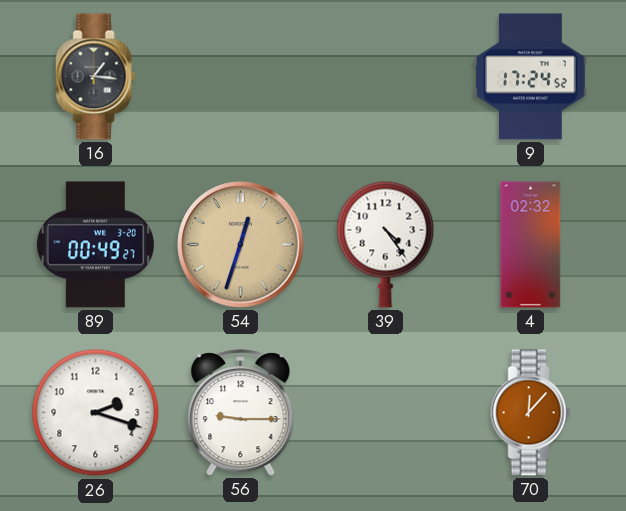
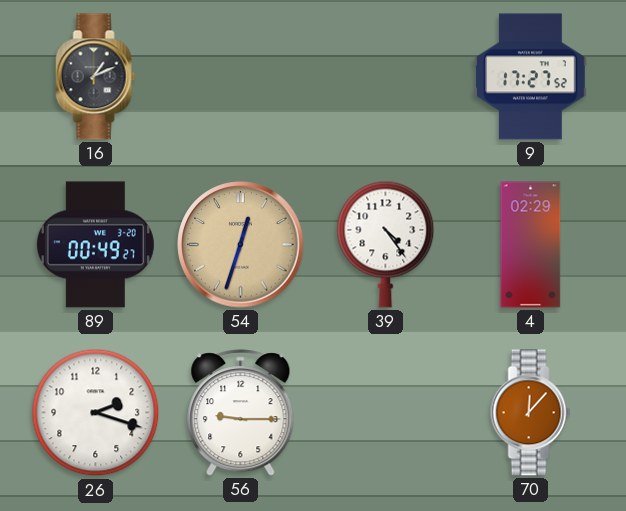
16: 1:16 -> 1:11
9: 17:24 -> 17:27
4: 02:32 -> 02:29
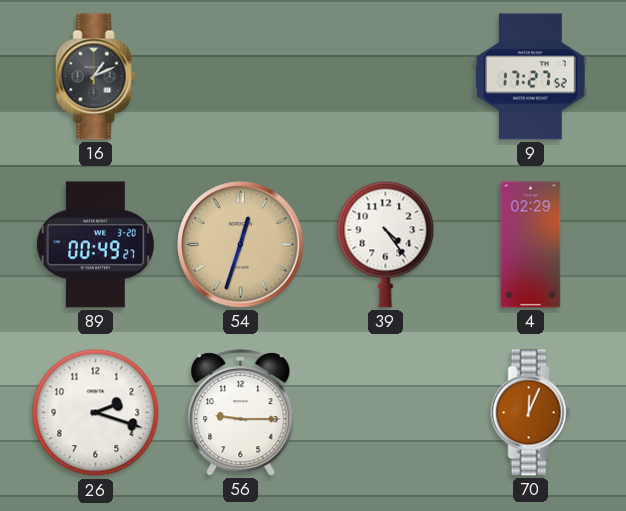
70: 12:07 -> 12:04
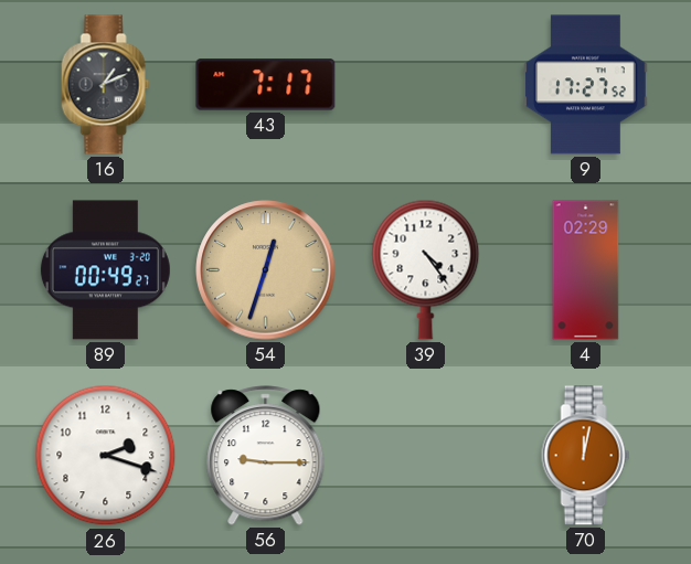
43: none -> 7:17
70: 12:04 -> 12:02
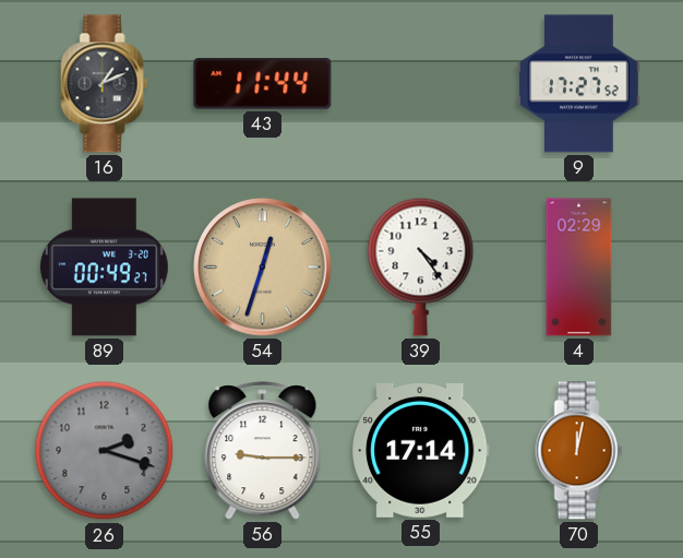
43: 7:17 -> 11:44
26 dial: white -> grey
55: none -> 17:14
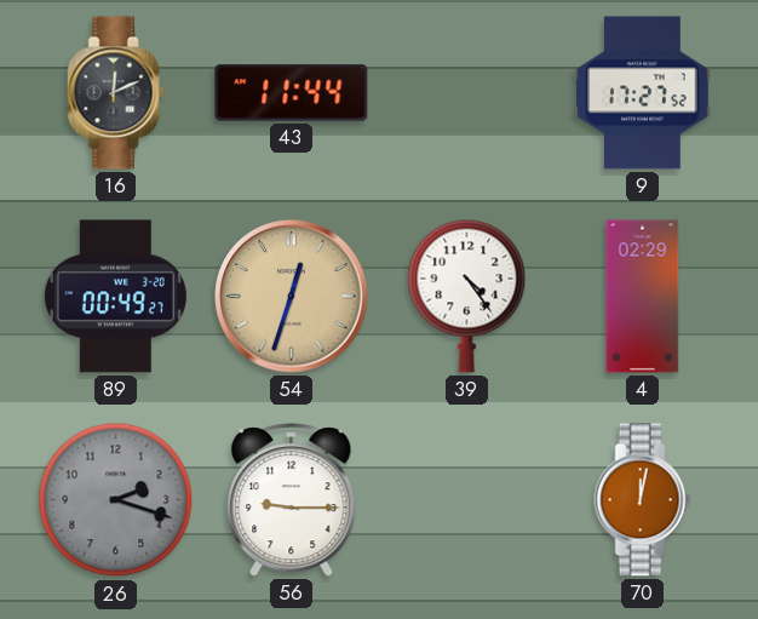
16: 1:11 -> 12:11
55: 17:14 -> none
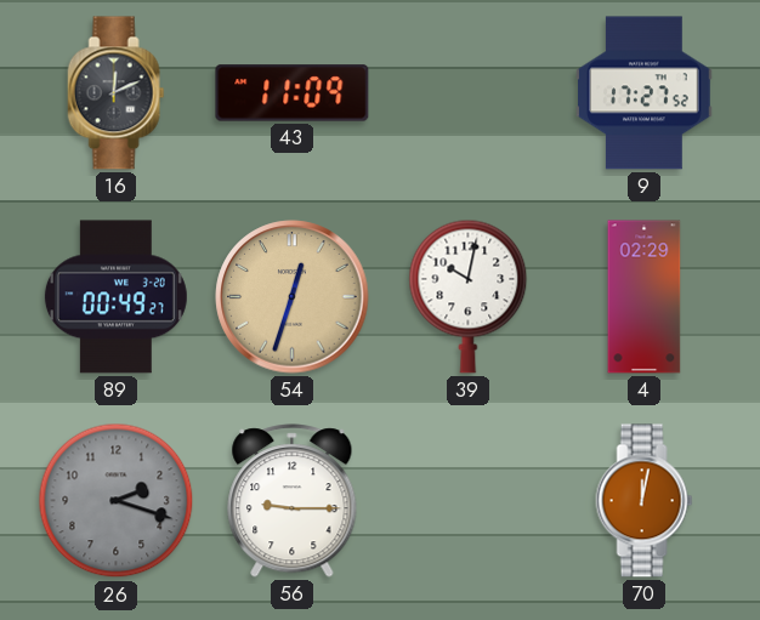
43: 11:44 -> 11:09
39: 4:24 -> 10:02
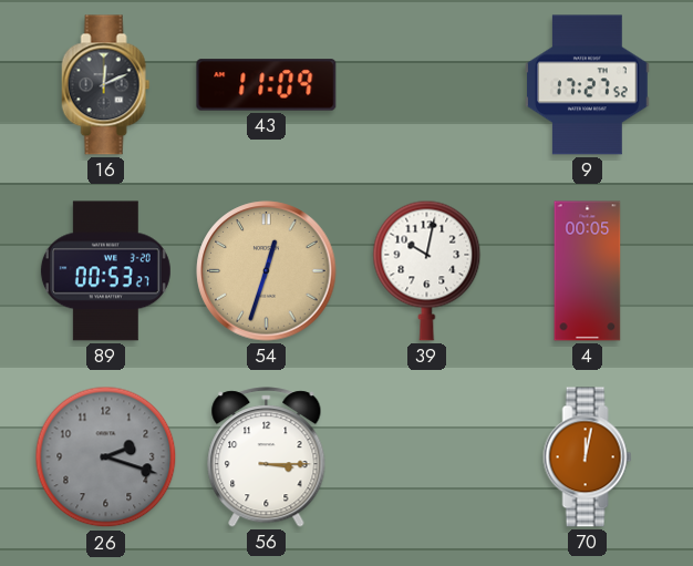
89: 00:49 -> 00:53
4: 02:29 -> 00:05
56: 9:15 -> 3:15
